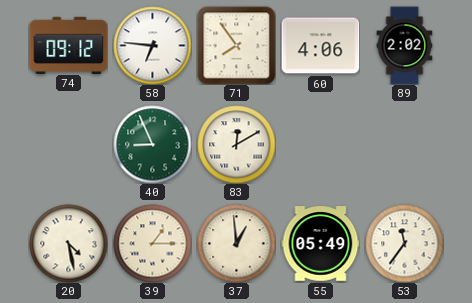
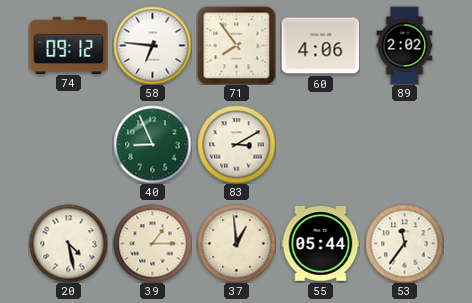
83: 12:10 -> 3:10
55: 05:49 -> 05:44
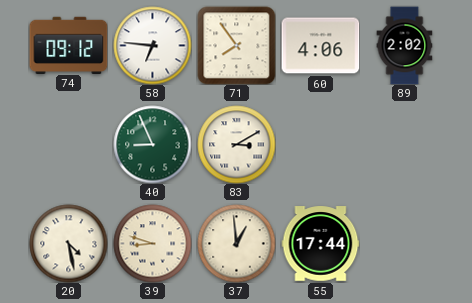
39: 1:15 -> 8:48
55: 05:44 -> 17:44
53: 11:36 -> none
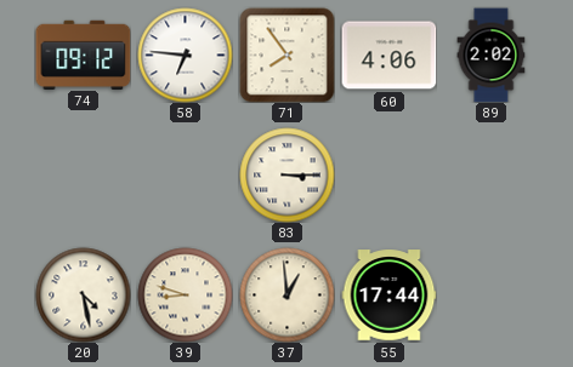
40: 8:56 -> none
83: 3:10 -> 3:15
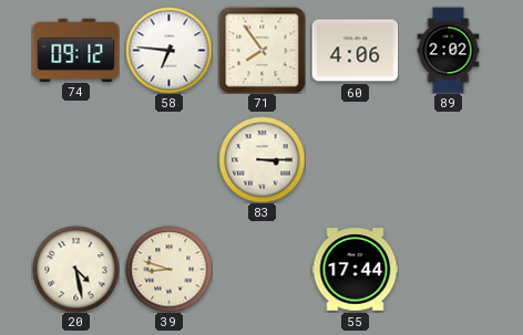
37: 12:59 -> none
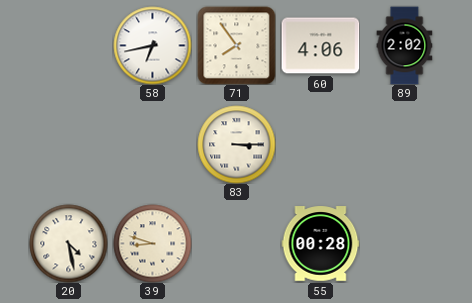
74: 09:12 -> none
58: 6:46 -> 6:43
55: 17:44 -> 00:28
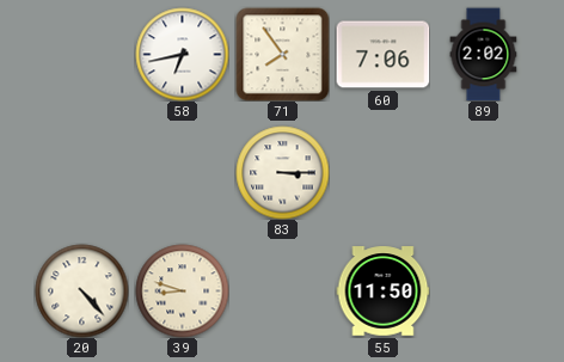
60: 4:06 -> 7:06
20: 4:28 -> 4:23
55: 00:28 -> 11:50
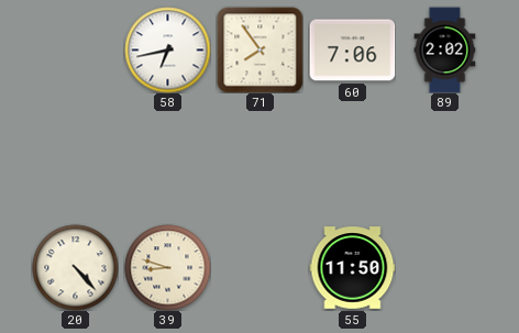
83: 3:15 -> none
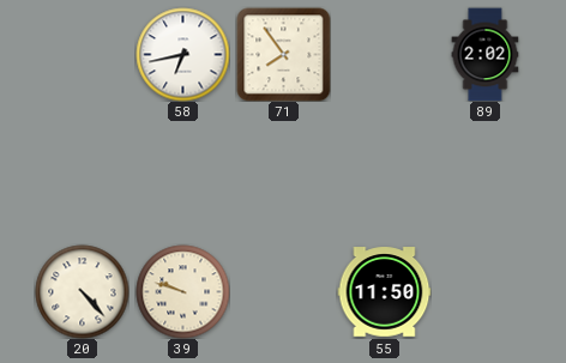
60: 7:06 -> none
39: 8:48 -> 9:48
